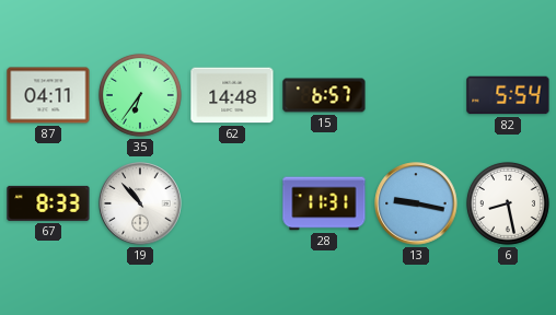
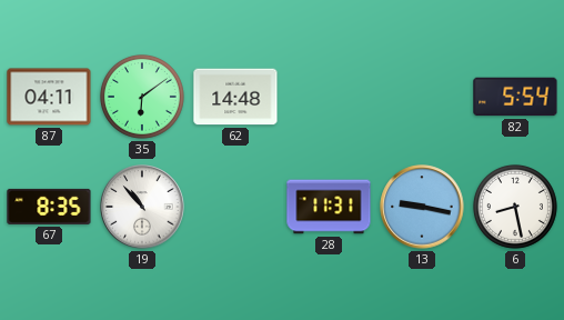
35: 6:36 -> 6:09
15: 6:57 -> none
67: 8:33 -> 8:35
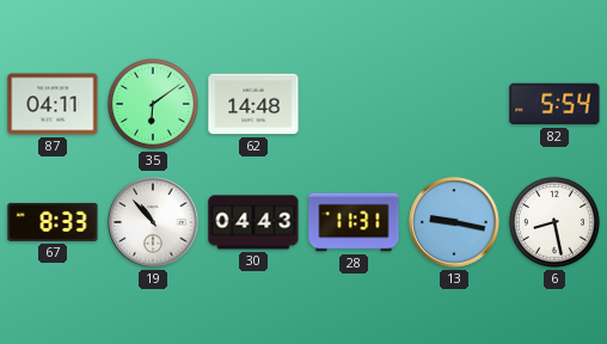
67: 8:35 -> 8:33
30: none -> 04:43
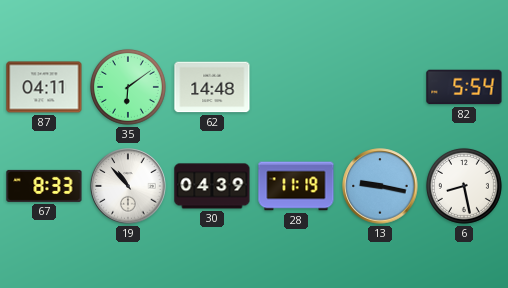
30: 04:43 -> 04:39
28: 11:31 -> 11:19
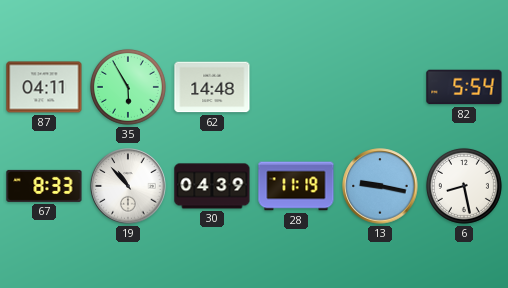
35: 6:09 -> 5:55
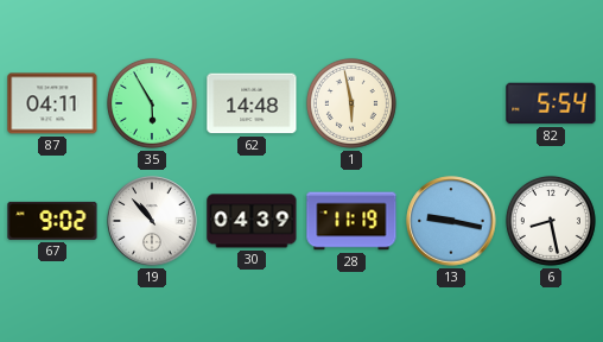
1: none -> 5:58
67: 8:33 -> 9:02
